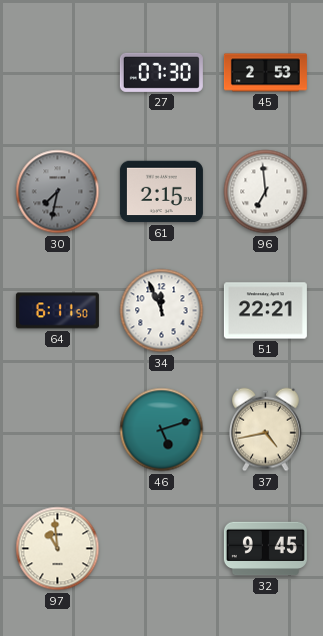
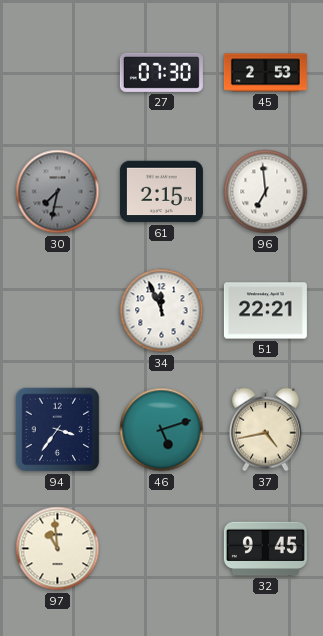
64: 6:11 -> none
94: none -> 3:36
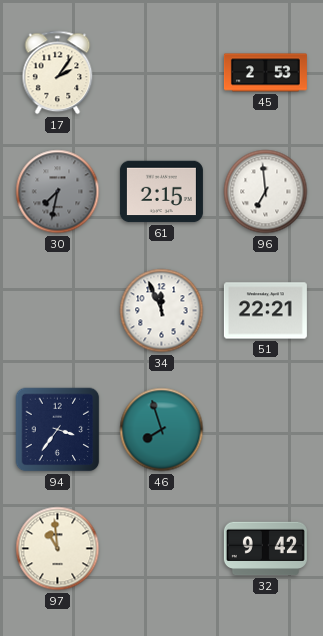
17: none -> 2:06
27: 07:30 -> none
46: 5:12 -> 7:57
37: 4:43 -> none
32: 9:45 -> 9:42
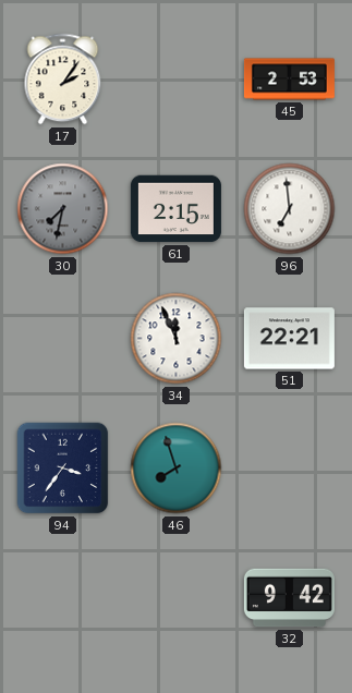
97: 10:59 -> none
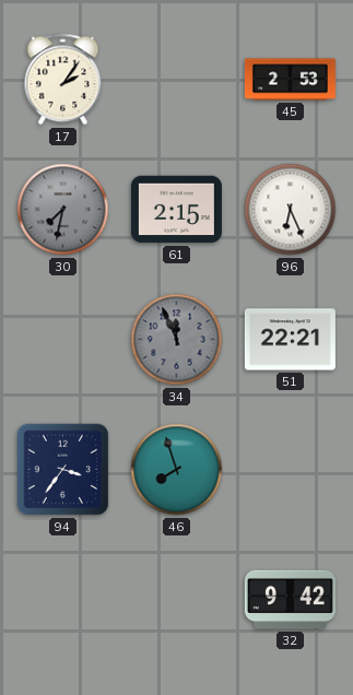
96: 6:59 -> 6:26
34 dial: white -> grey
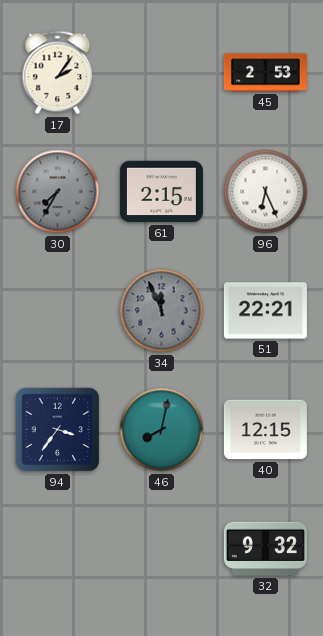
30: 7:32 -> 7:35
46: 7:57 -> 8:02
40: none -> 12:15
32: 9:42 -> 9:32
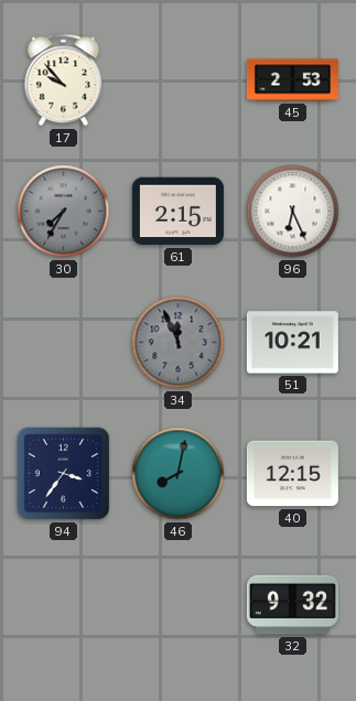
17: 2:06 -> 9:53
51: 22:21 -> 10:21
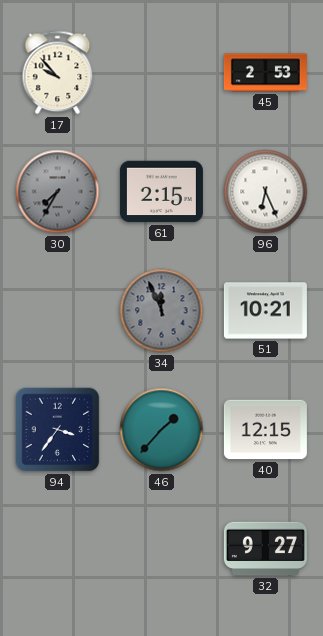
46: 8:02 -> 1:37
32: 9:32 -> 9:27
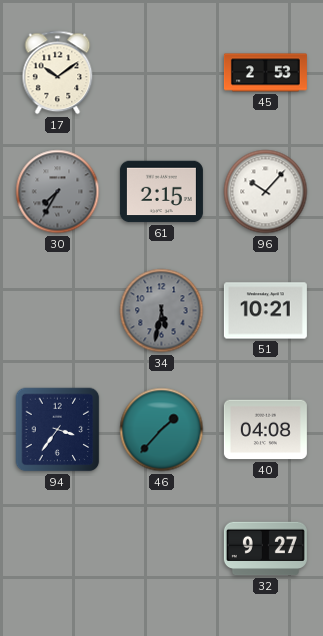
17: 9:53 -> 10:09
96: 6:26 -> 10:07
34: 11:56 -> 5:32
40: 12:15 -> 04:08
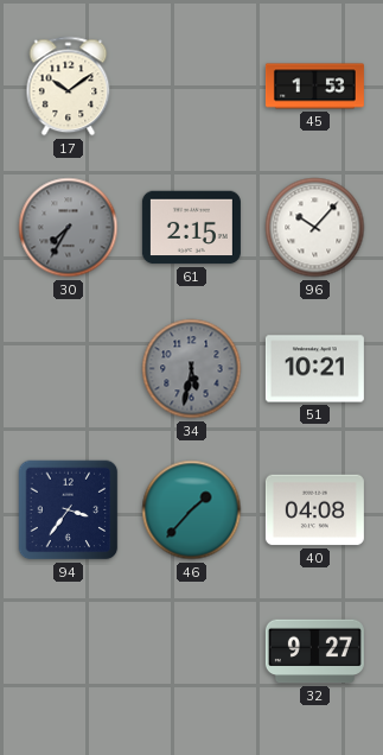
45: 2:53 -> 1:53
